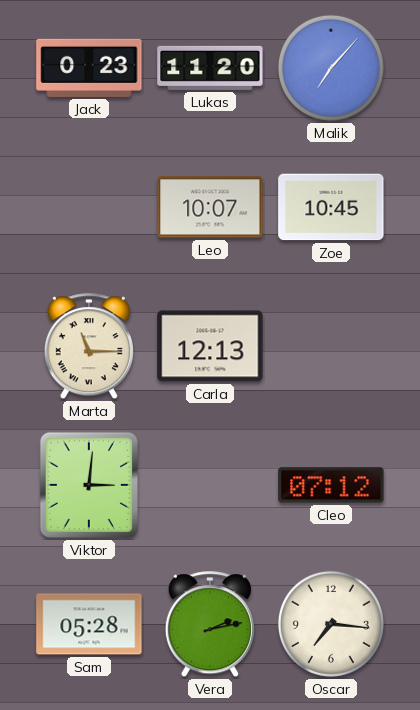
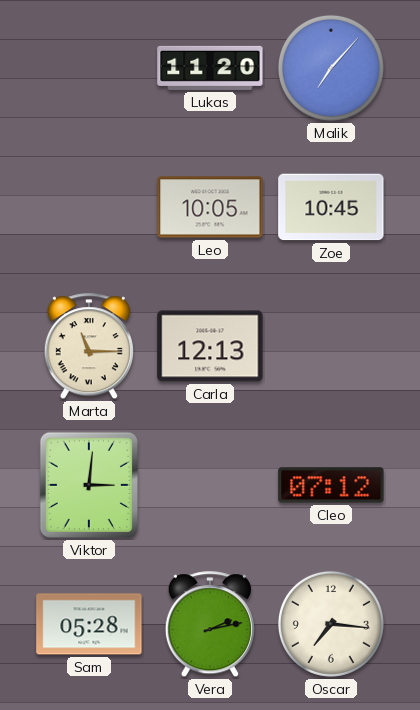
Jack: 0:23 -> none
Leo: 10:07 -> 10:05
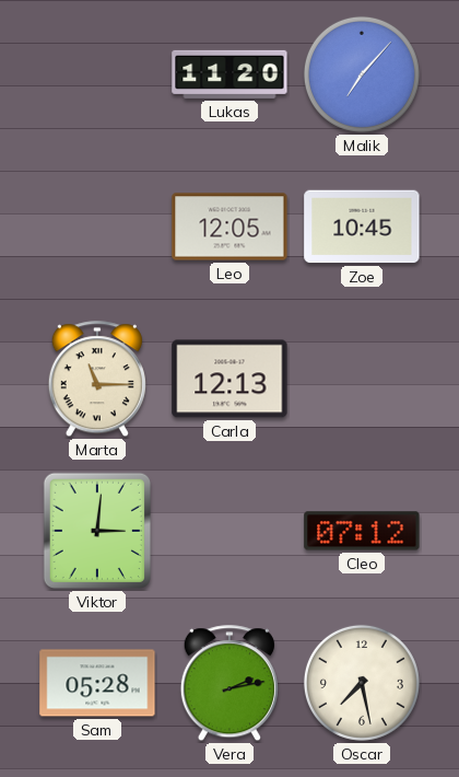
Leo: 10:05 -> 12:05
Oscar: 7:16 -> 7:28
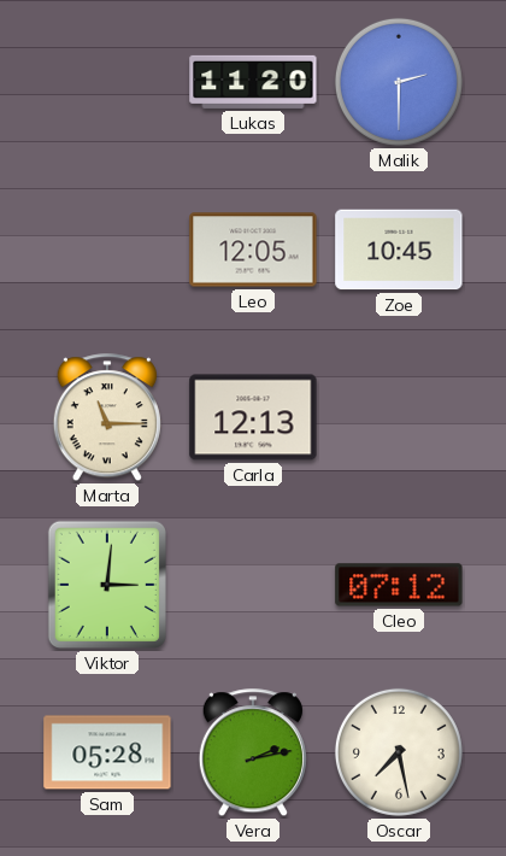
Malik: 7:07 -> 2:30
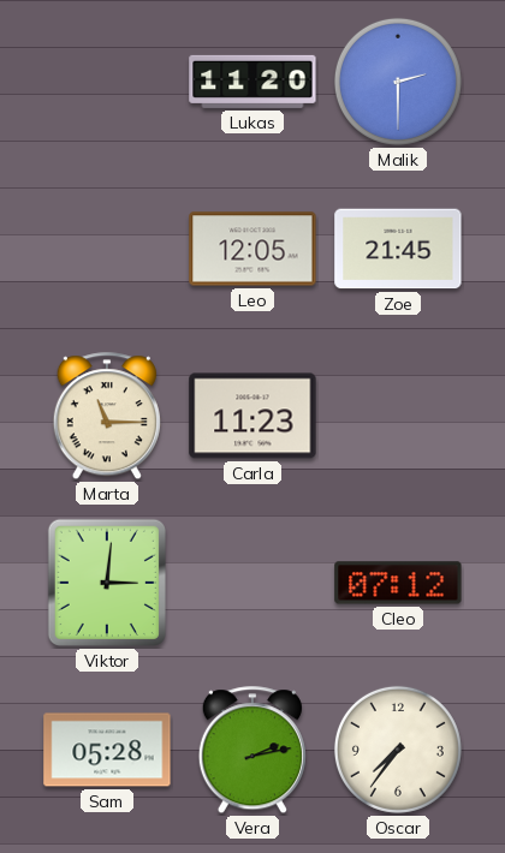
Zoe: 10:45 -> 21:45
Carla: 12:13 -> 11:23
Oscar: 7:28 -> 7:36
